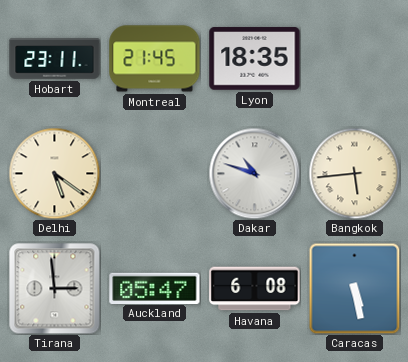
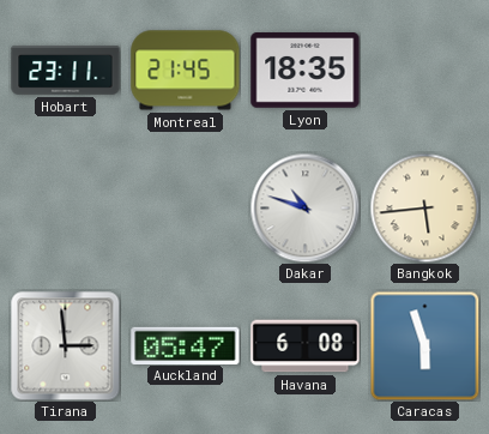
Delhi: 5:21 -> none
Caracas: 5:28 -> 5:57
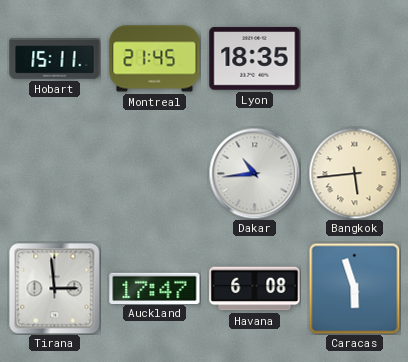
Hobart: 23:11 -> 15:11
Dakar: 10:48 -> 10:44
Auckland: 05:47 -> 17:47
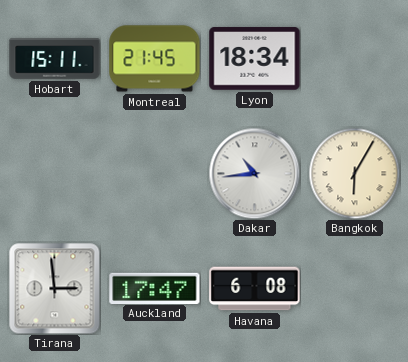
Lyon: 18:35 -> 18:34
Bangkok: 5:44 -> 6:05
Caracas: 5:57 -> none
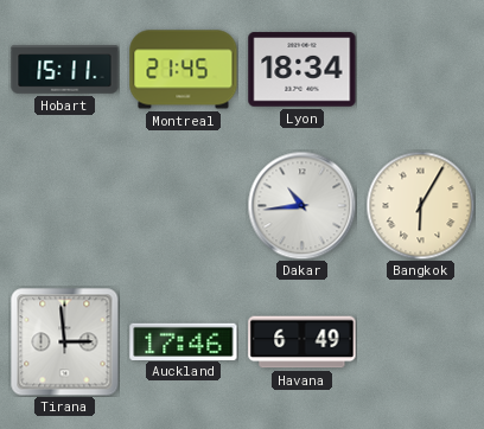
Auckland: 17:47 -> 17:46
Havana: 6:08 -> 6:49
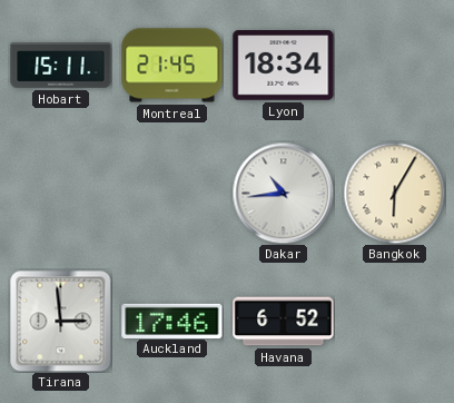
Havana: 6:49 -> 6:52
